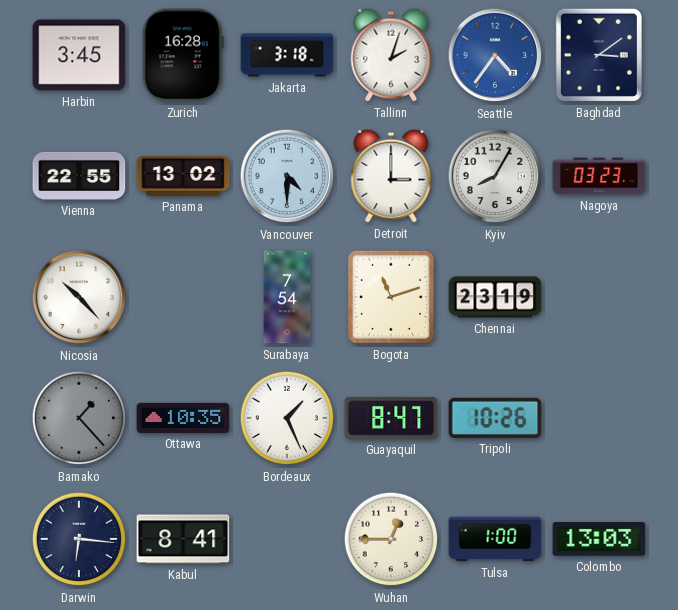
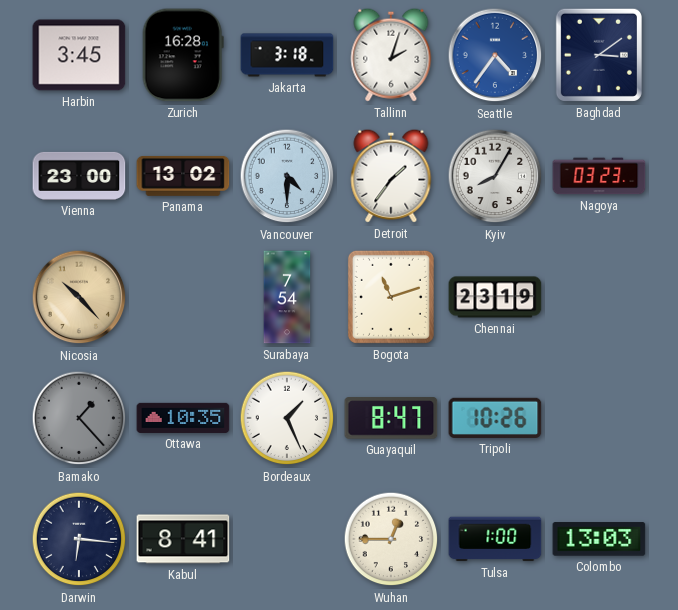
Vienna: 22:55 -> 23:00
Detroit: 3:00 -> 1:36
Nicosia dial: white -> champagne
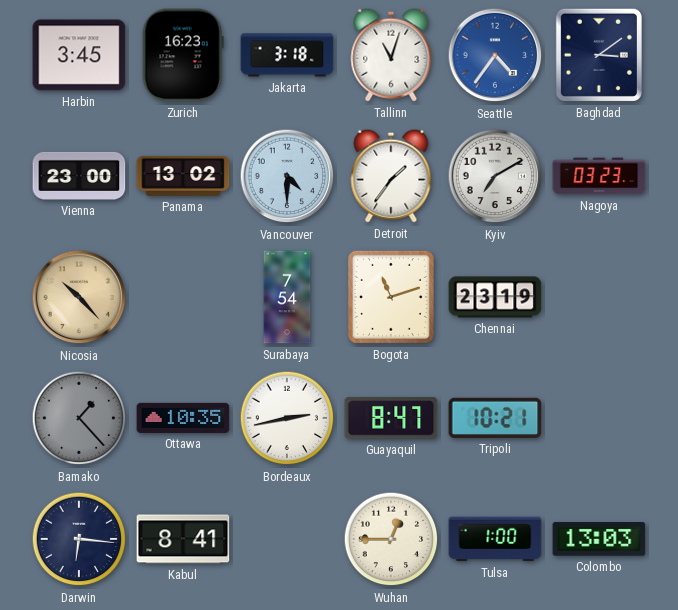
Zurich: 16:28 -> 16:23
Tallinn: 2:03 -> 11:03
Kyiv: 8:05 -> 7:10
Bordeaux: 1:26 -> 2:43
Tripoli: 10:26 -> 10:21
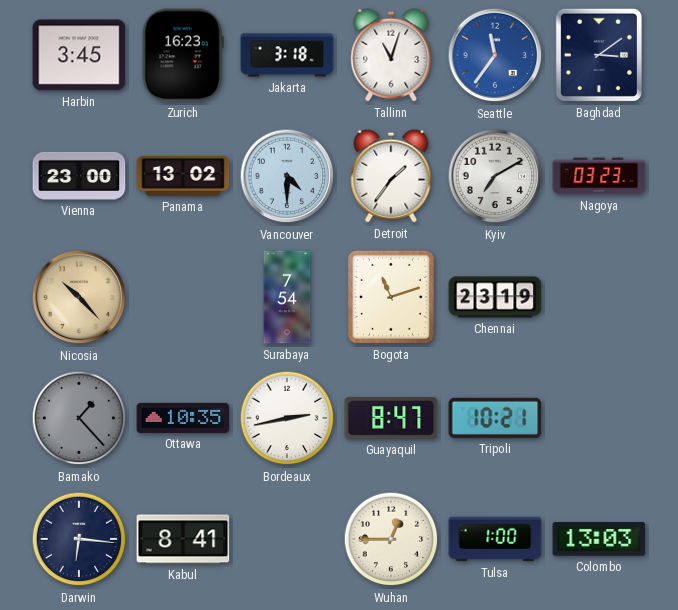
Seattle: 4:36 -> 11:36
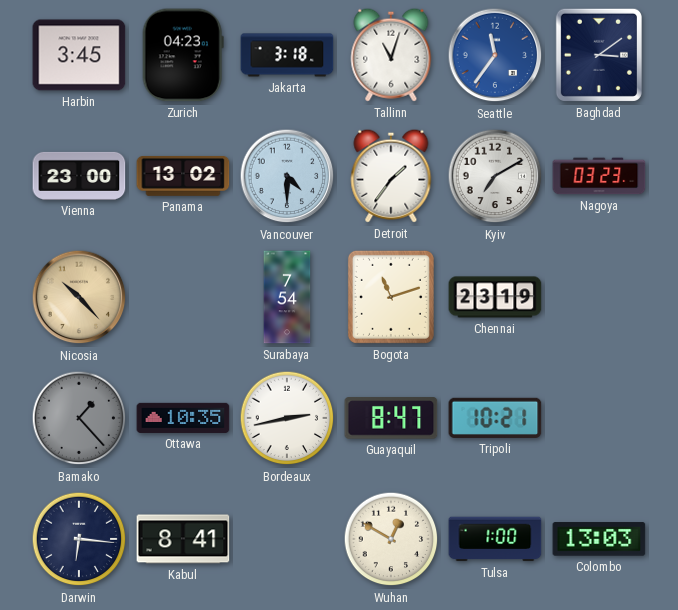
Zurich: 16:23 -> 04:23
Wuhan: 12:45 -> 12:50
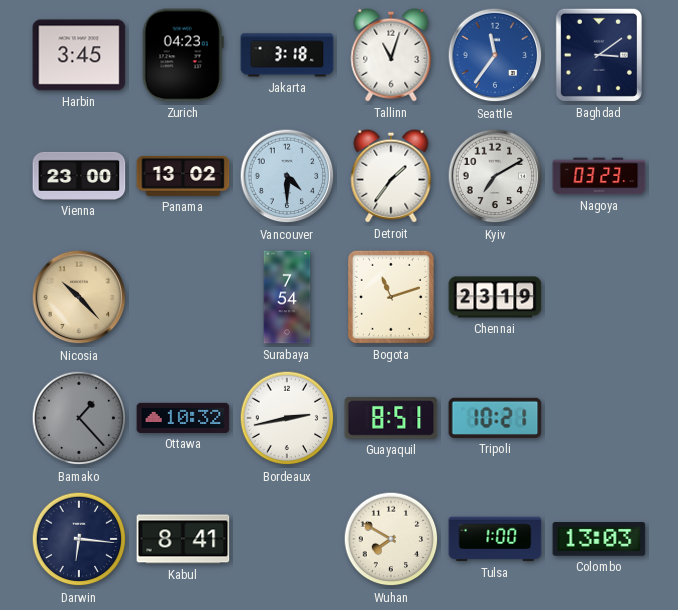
Ottawa: 10:35 -> 10:32
Guayaquil: 8:47 -> 8:51
Wuhan: 12:50 -> 7:50
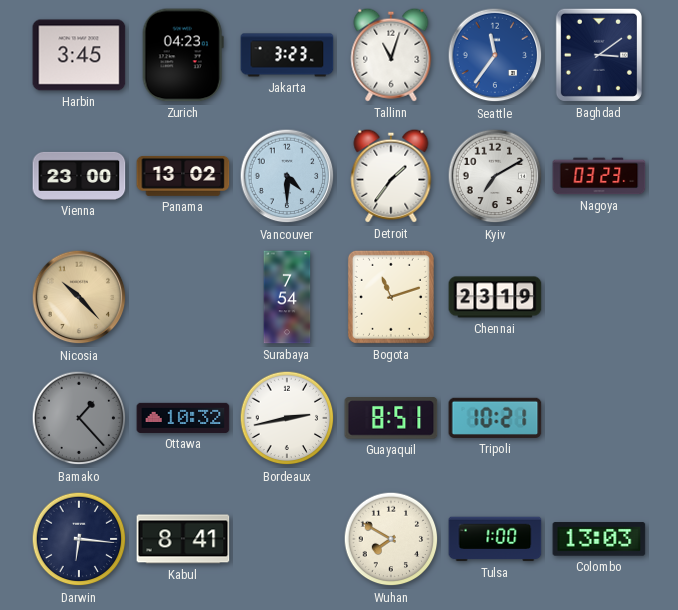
Jakarta: 3:18 -> 3:23
